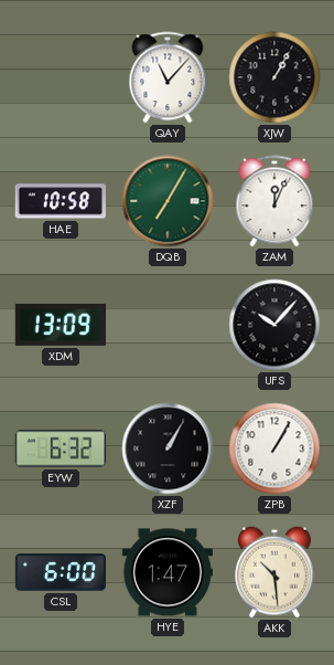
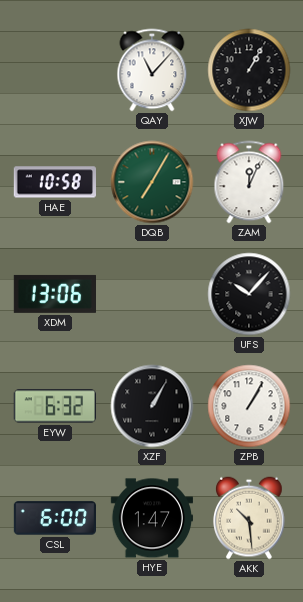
XDM: 13:09 -> 13:06
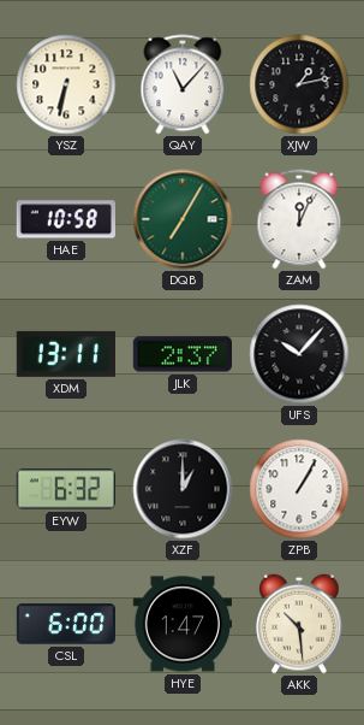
YSZ: none -> 6:32
XJW: 1:05 -> 1:13
XDM: 13:06 -> 13:11
JLK: none -> 2:37
XZF: 1:05 -> 1:00
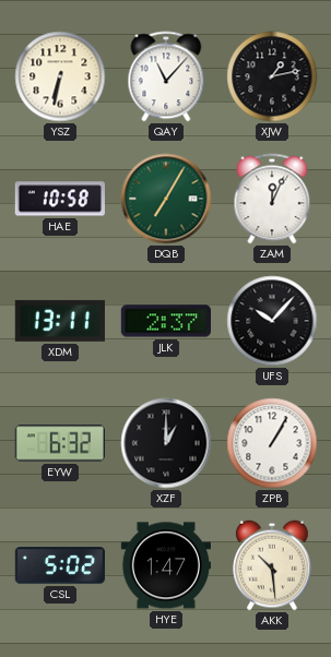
CSL: 6:00 -> 5:02
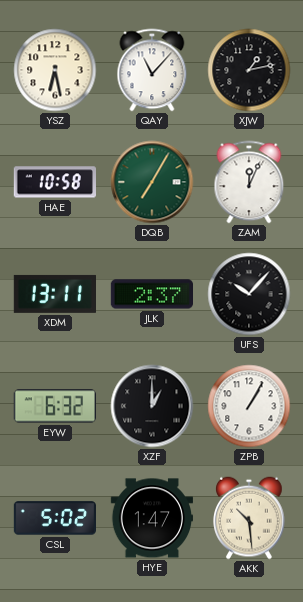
YSZ: 6:32 -> 6:28
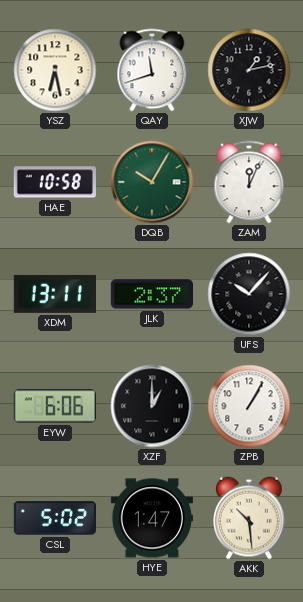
QAY: 11:07 -> 11:42
DQB: 7:05 -> 10:05
EYW: 6:32 -> 6:06
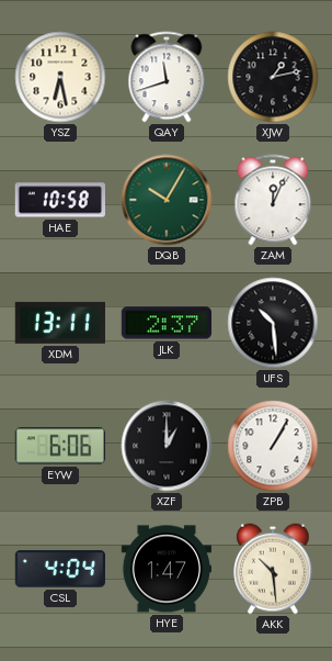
UFS: 10:07 -> 10:29
CSL: 5:02 -> 4:04
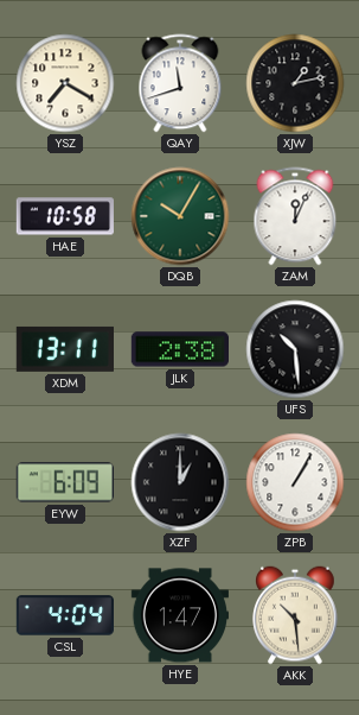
YSZ: 6:28 -> 7:20
JLK: 2:37 -> 2:38
EYW: 6:06 -> 6:09
